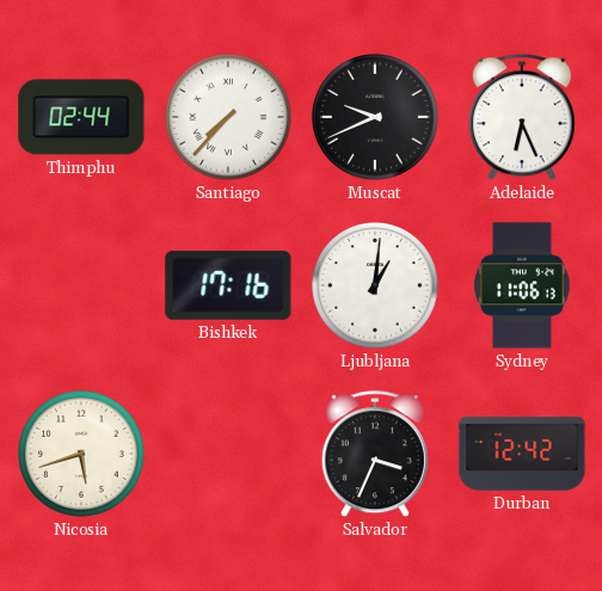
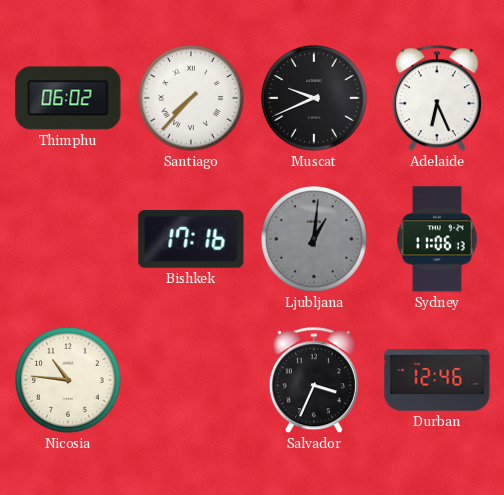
Thimphu: 02:44 -> 06:02
Ljubljana dial: white -> grey
Nicosia: 5:42 -> 10:46
Durban: 12:42 -> 12:46
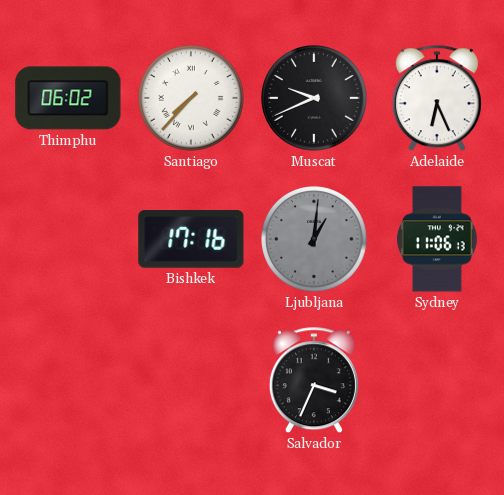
Nicosia: 10:46 -> none
Durban: 12:46 -> none
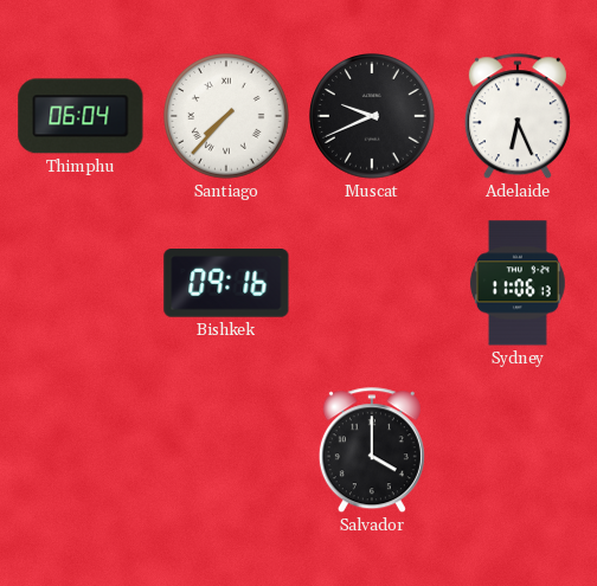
Thimphu: 06:02 -> 06:04
Bishkek: 17:16 -> 09:16
Ljubljana: 1:01 -> none
Salvador: 3:34 -> 4:00
